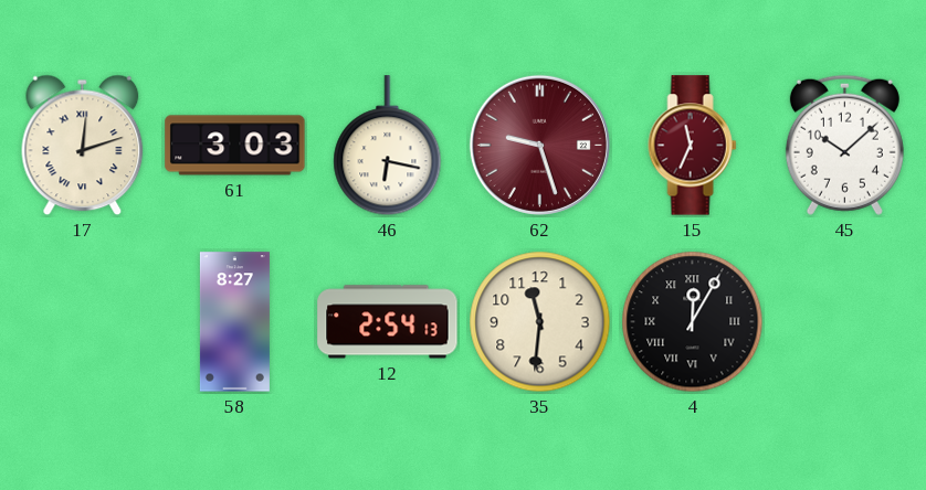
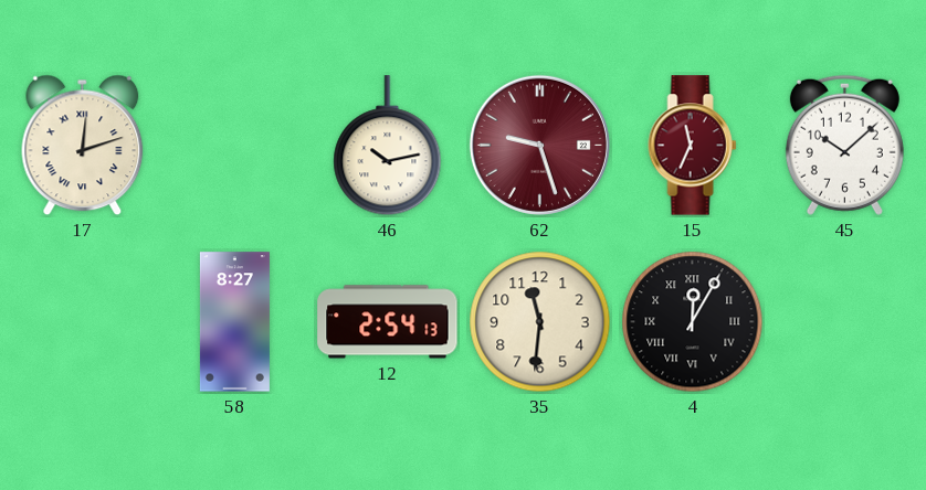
61: 3:03 -> none
46: 6:17 -> 10:13
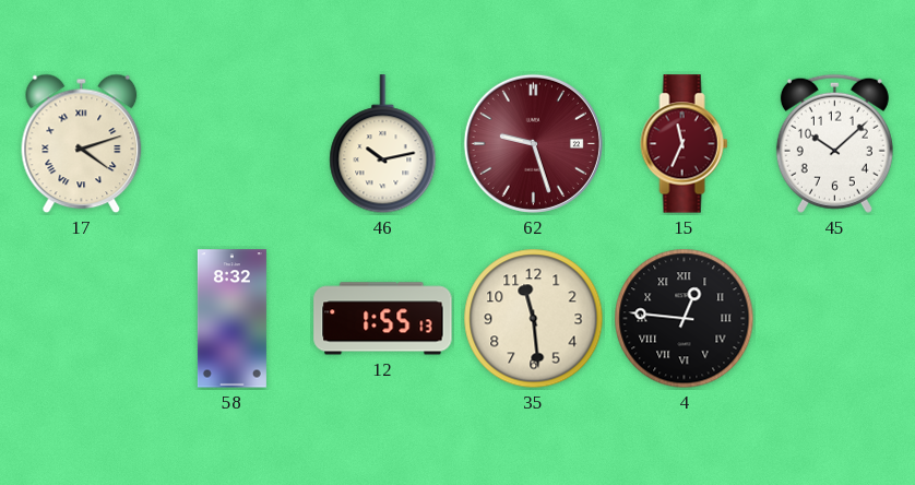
17: 12:12 -> 4:12
58: 8:27 -> 8:32
12: 2:54 -> 1:55
35: 11:31 -> 11:29
4: 12:05 -> 12:46
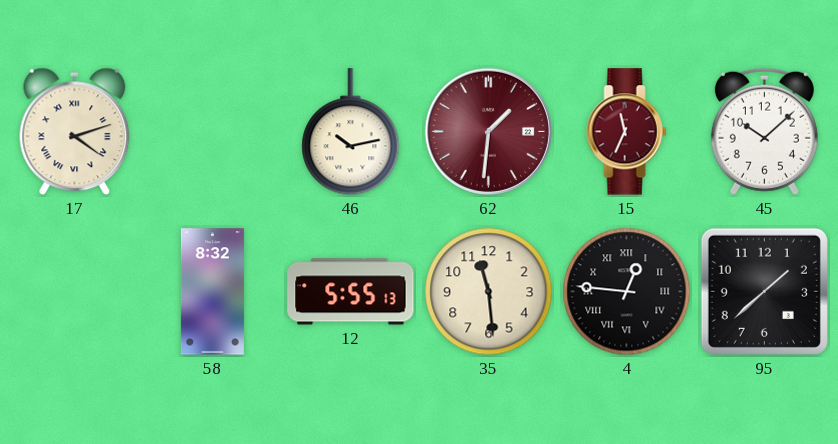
62: 9:27 -> 1:31
12: 1:55 -> 5:55
95: none -> 1:38
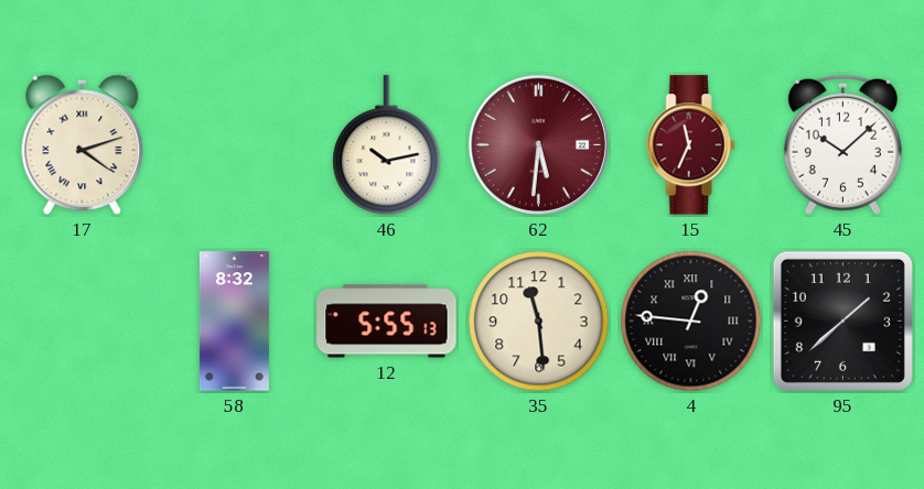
62: 1:31 -> 5:31
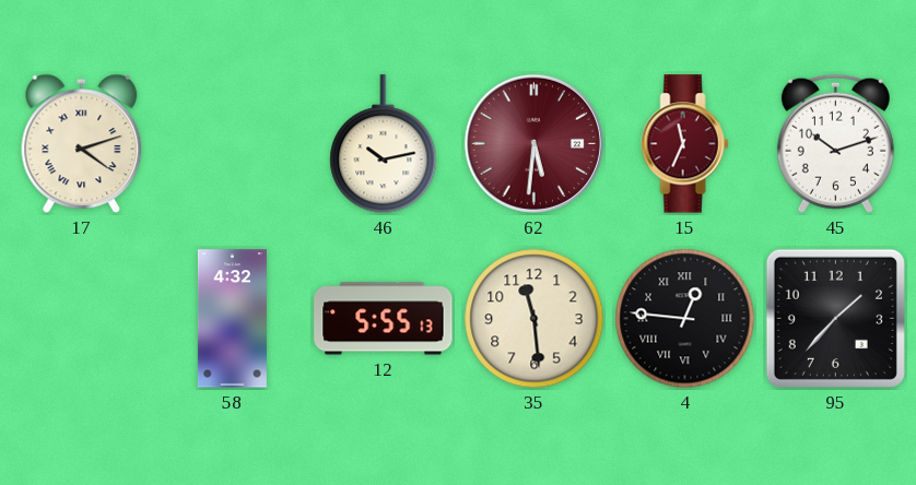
45: 10:08 -> 10:12
58: 8:32 -> 4:32
95: 1:38 -> 1:37
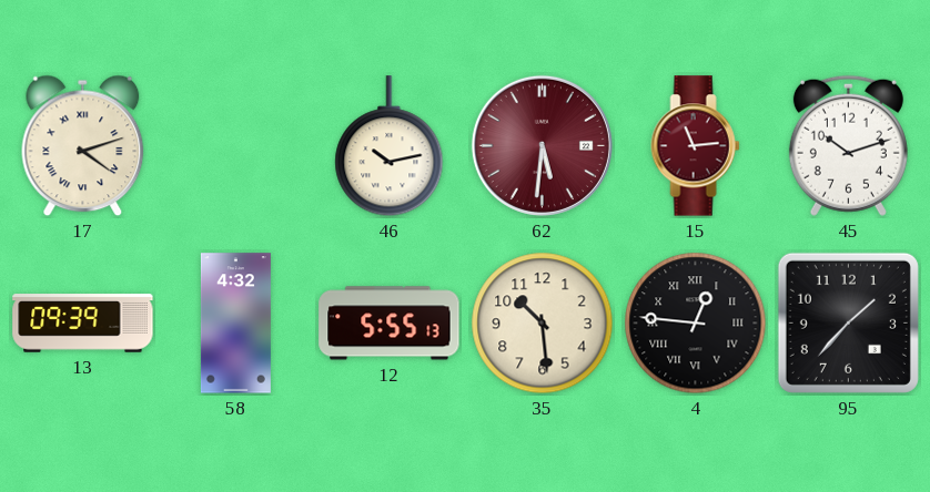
15: 11:34 -> 11:14
13: none -> 09:39
35: 11:29 -> 10:29
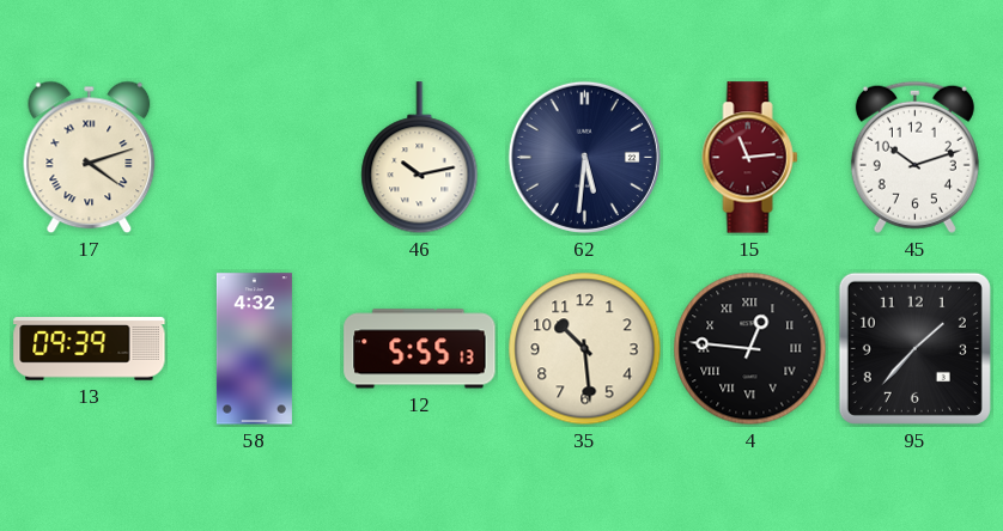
62 dial: burgundy -> navy
